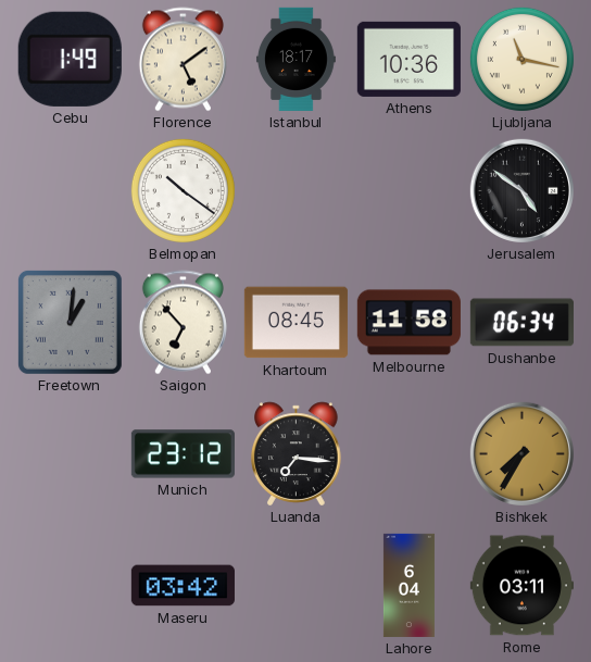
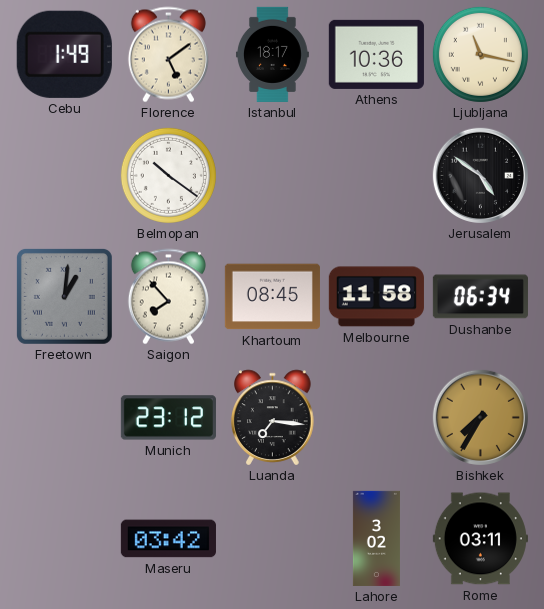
Saigon: 6:53 -> 7:53
Lahore: 6:04 -> 3:02
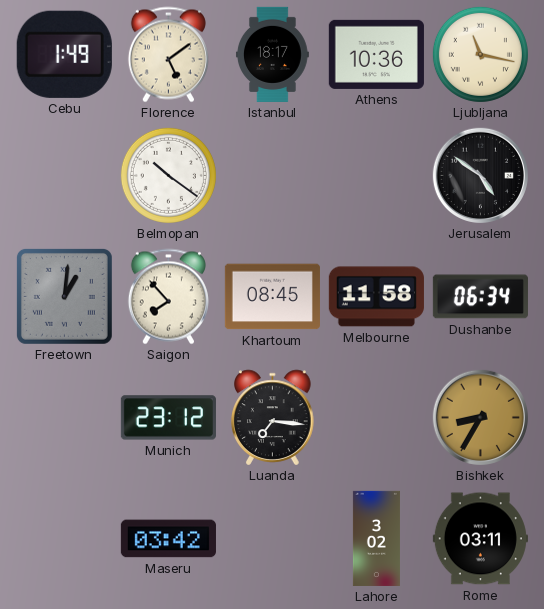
Bishkek: 7:35 -> 8:35
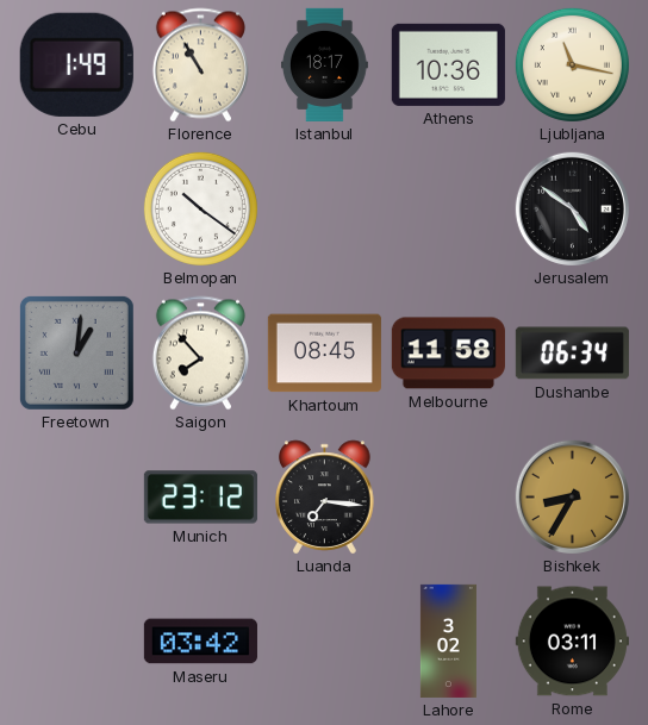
Florence: 5:09 -> 10:55
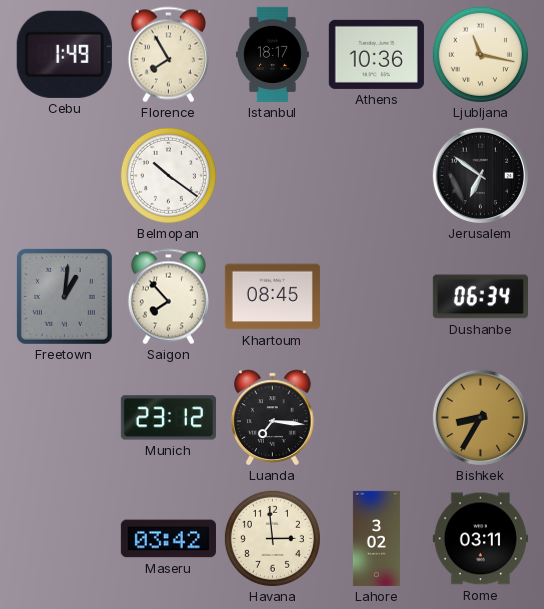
Florence: 10:55 -> 7:55
Jerusalem: 4:51 -> 6:51
Melbourne: 11:58 -> none
Havana: none -> 2:59
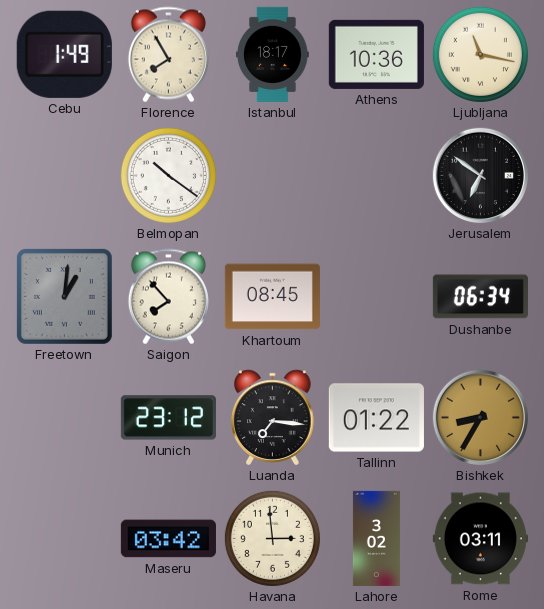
Tallinn: none -> 01:22
